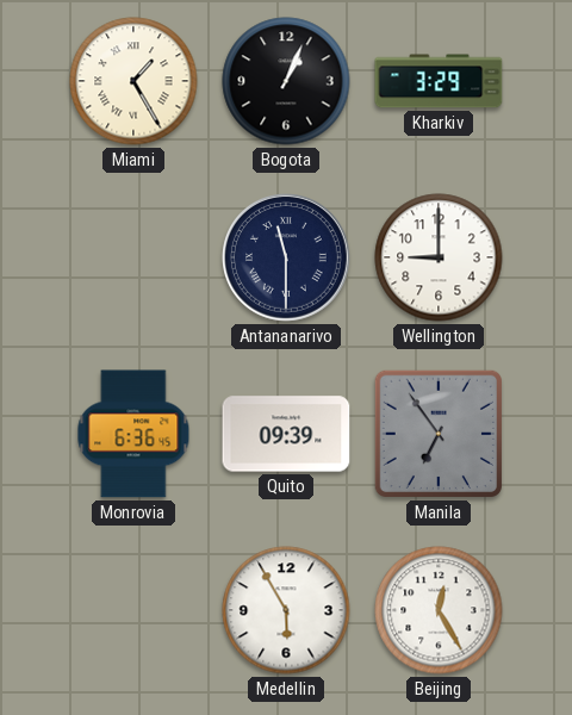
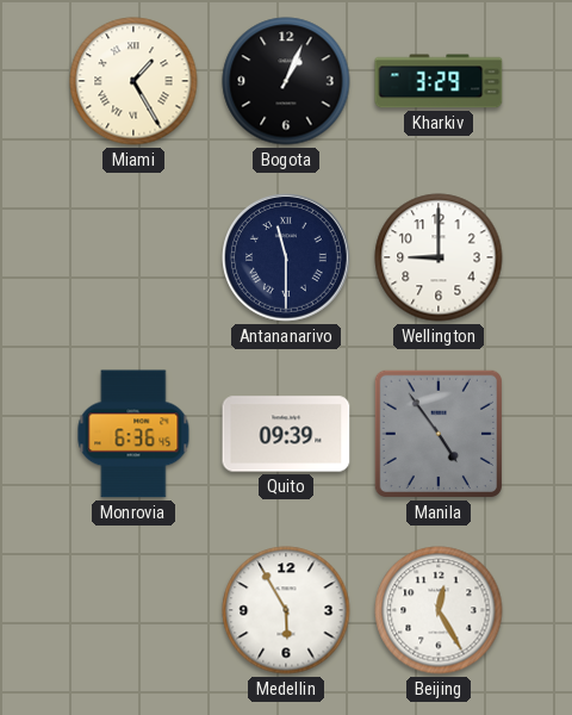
Manila: 6:54 -> 4:54
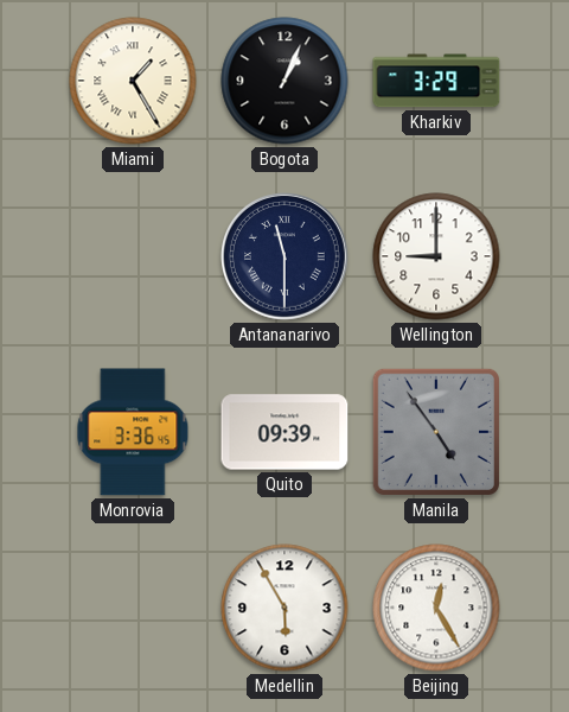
Monrovia: 6:36 -> 3:36
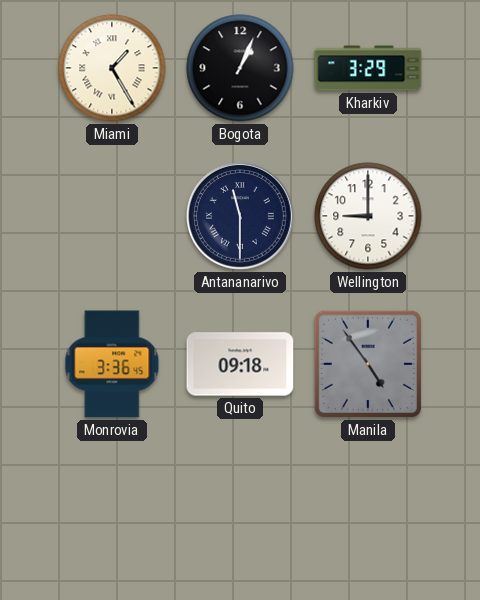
Quito: 09:39 -> 09:18
Medellin: 5:55 -> none
Beijing: 12:25 -> none
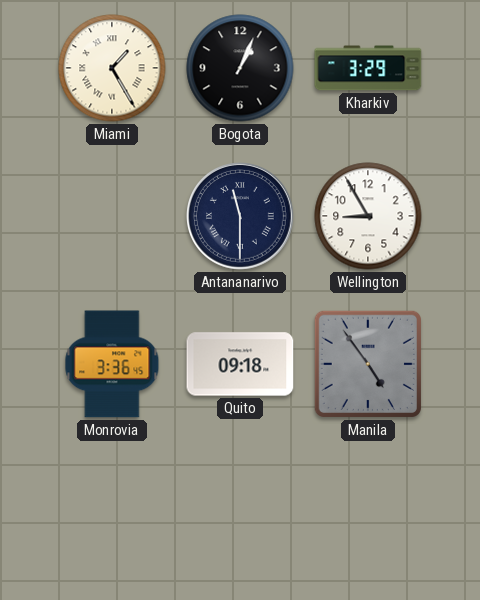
Wellington: 9:00 -> 8:55
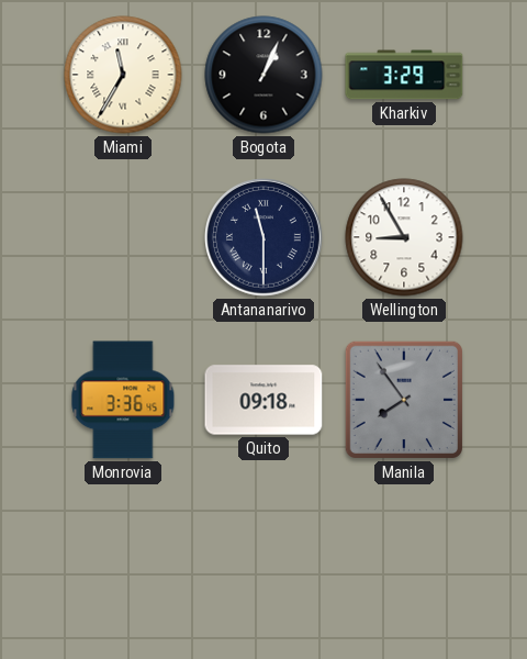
Miami: 1:25 -> 11:35
Manila: 4:54 -> 7:54
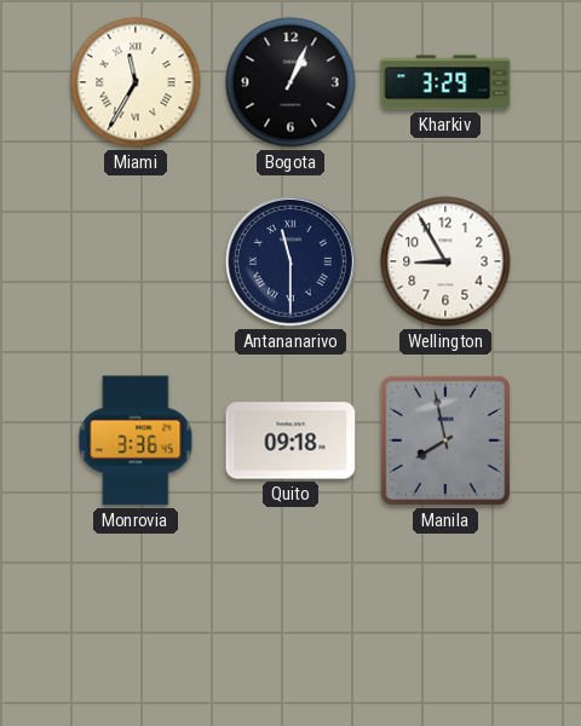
Manila: 7:54 -> 7:58
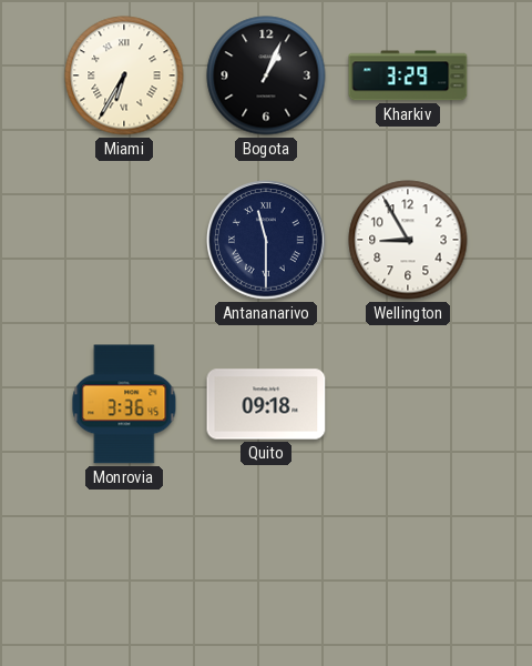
Miami: 11:35 -> 6:35
Manila: 7:58 -> none
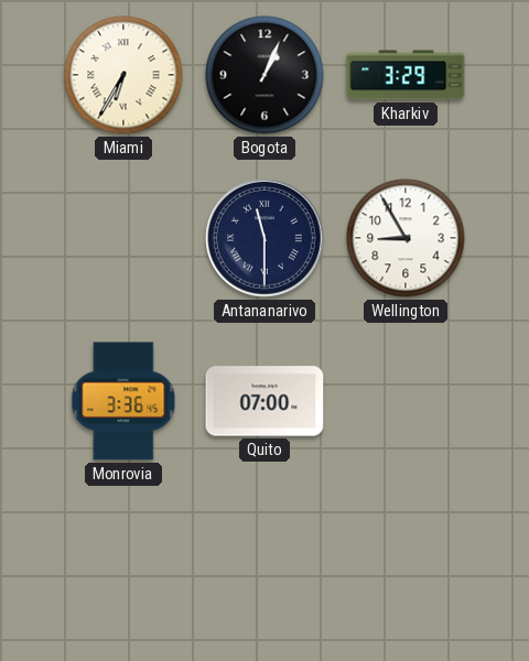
Quito: 09:18 -> 07:00
